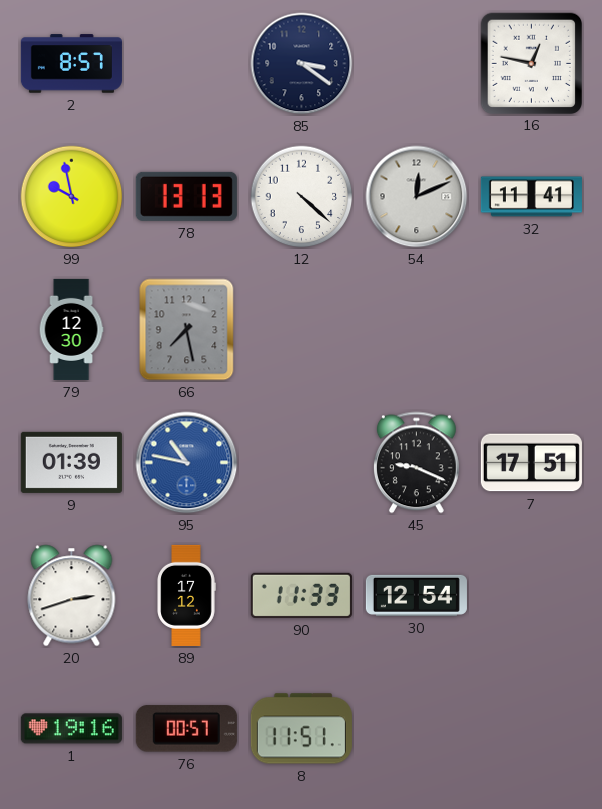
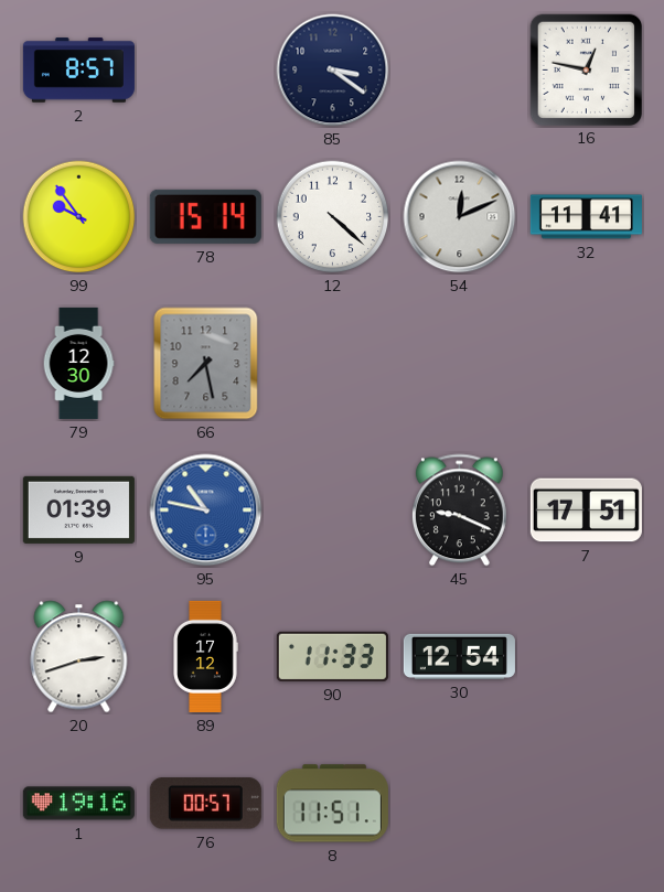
99: 9:58 -> 9:54
78: 13:13 -> 15:14
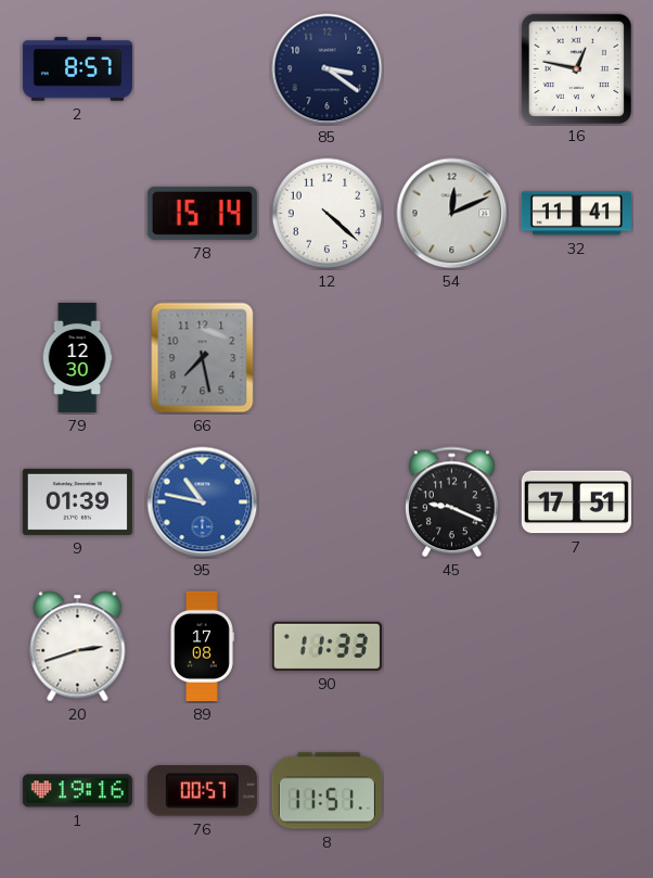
99: 9:54 -> none
89: 17:12 -> 17:08
30: 12:54 -> none
